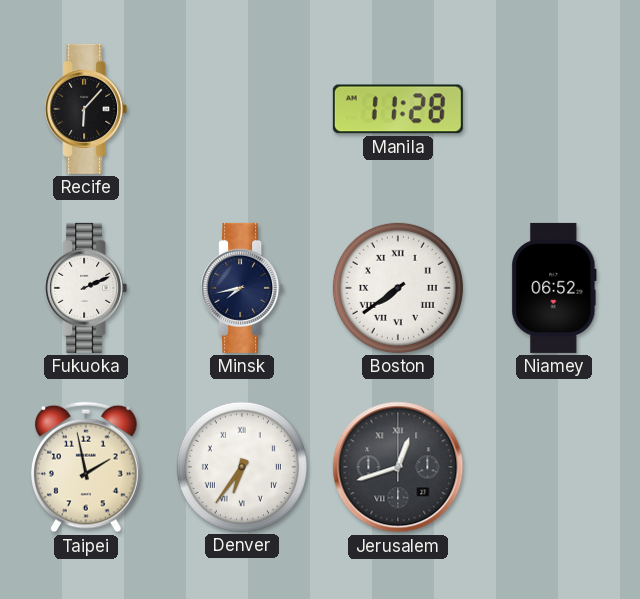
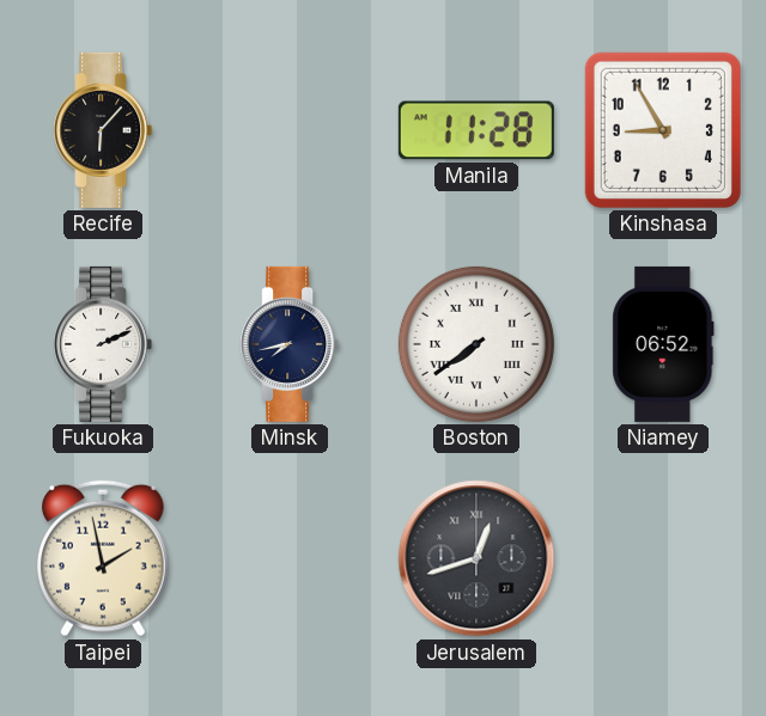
Kinshasa: none -> 8:55
Denver: 6:36 -> none
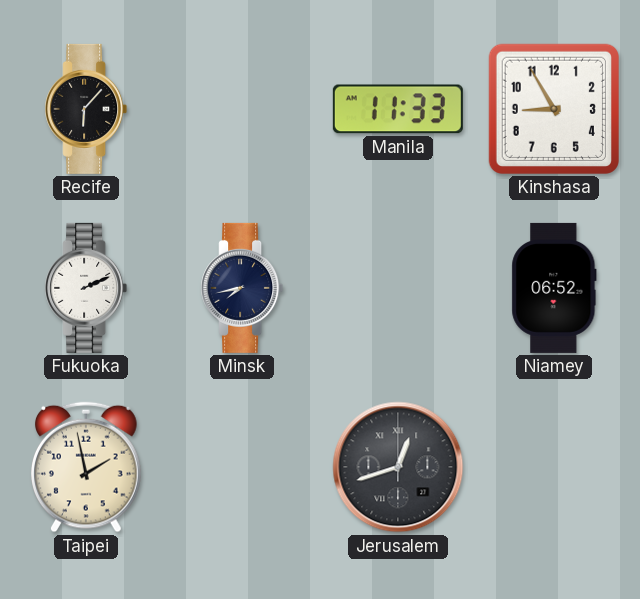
Manila: 11:28 -> 11:33
Boston: 7:39 -> none
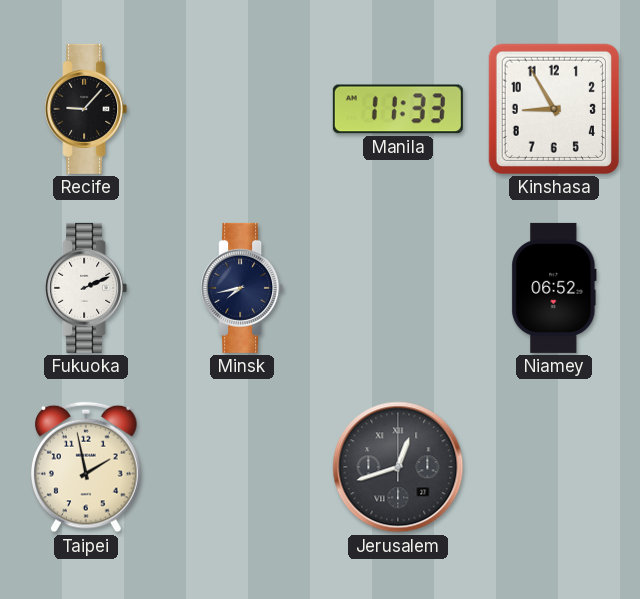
Recife: 6:07 -> 9:07
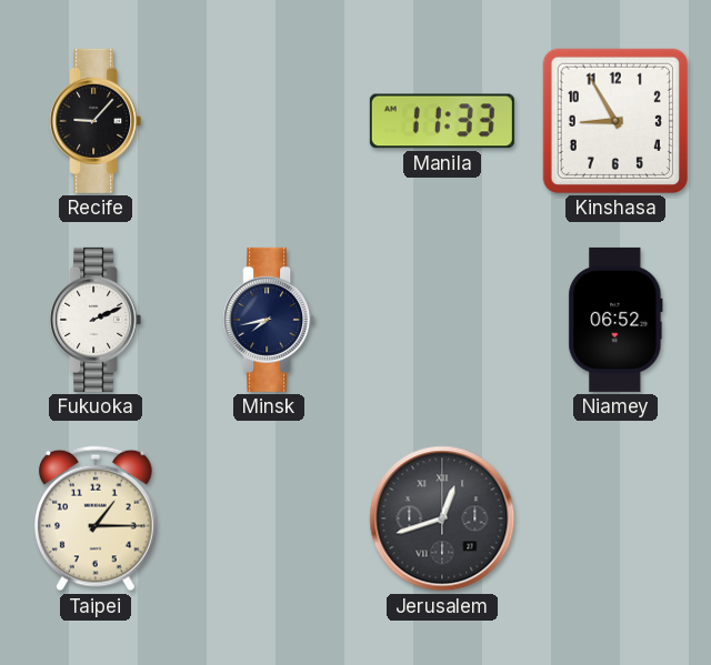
Taipei: 1:58 -> 1:15
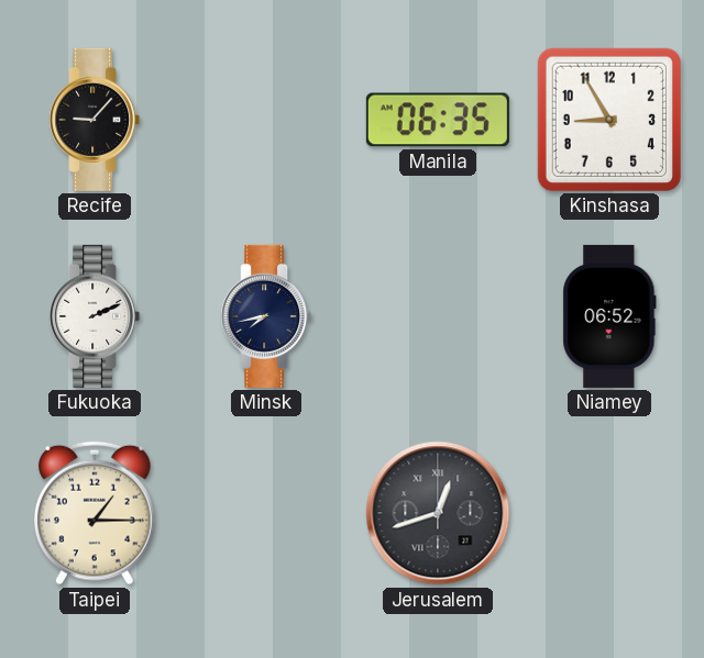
Manila: 11:33 -> 06:35
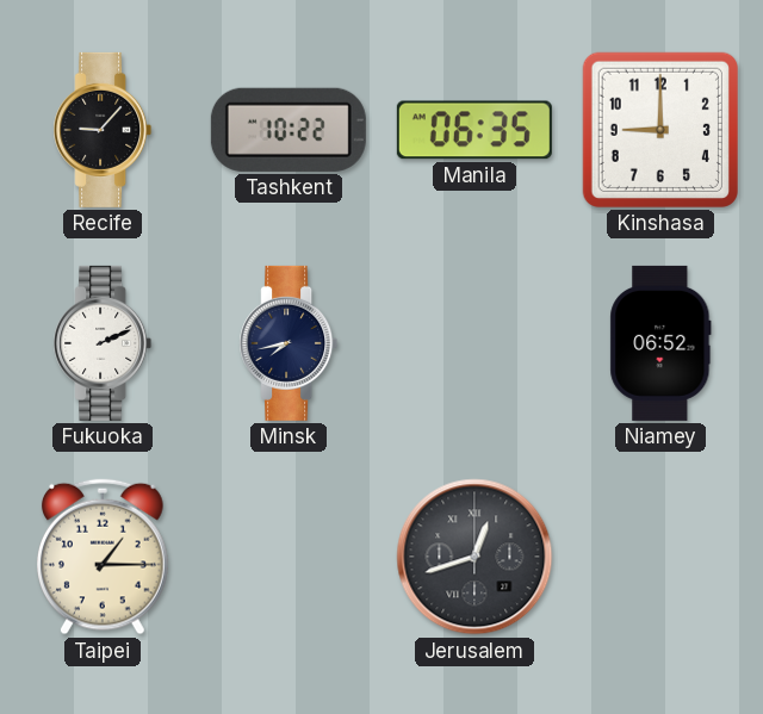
Tashkent: none -> 10:22
Kinshasa: 8:55 -> 9:00
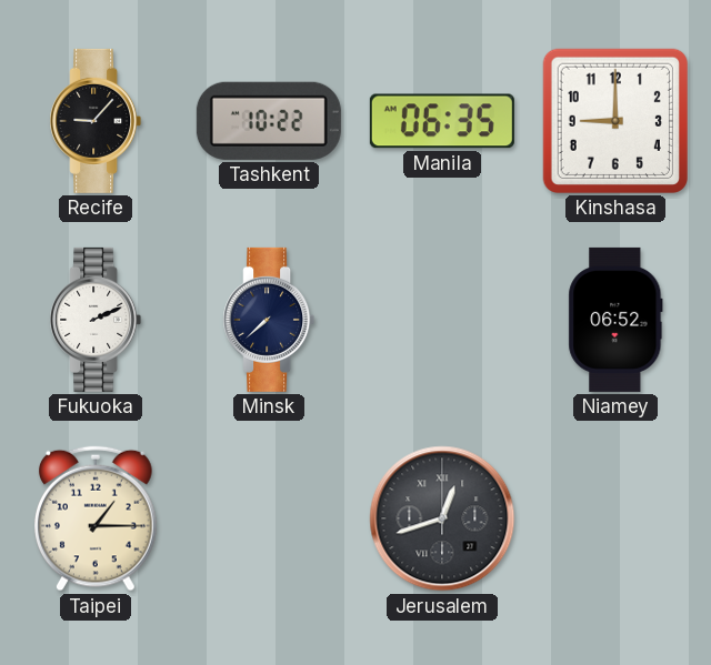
Minsk: 7:43 -> 7:38
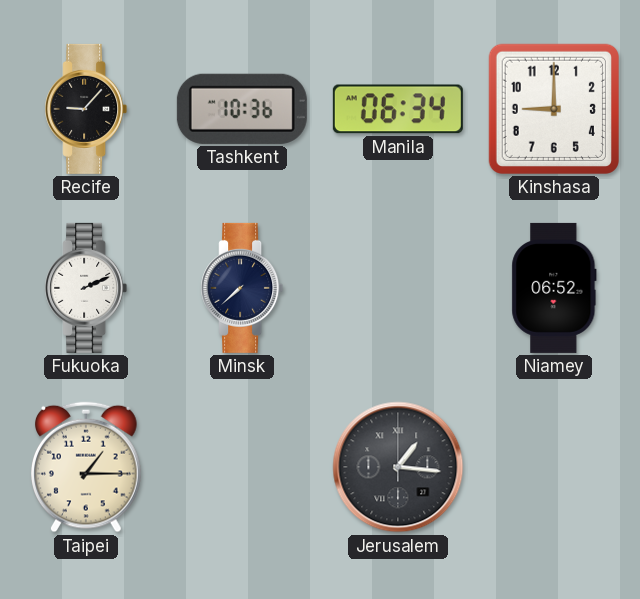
Tashkent: 10:22 -> 10:36
Manila: 06:35 -> 06:34
Jerusalem: 12:42 -> 1:16
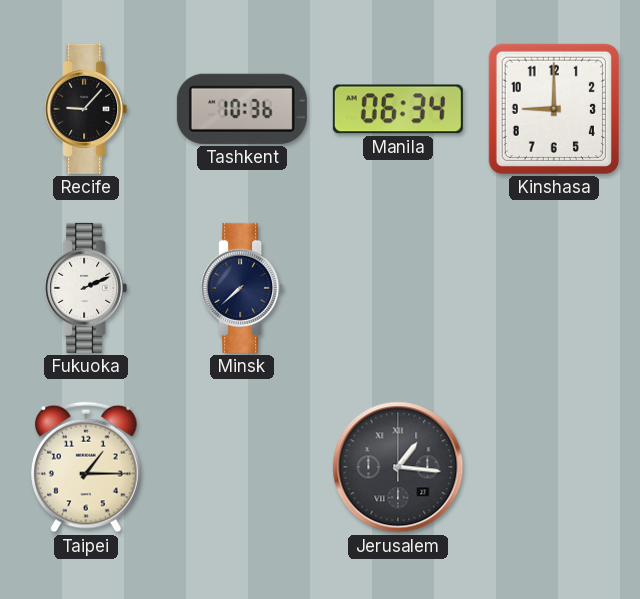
Niamey: 06:52 -> none
